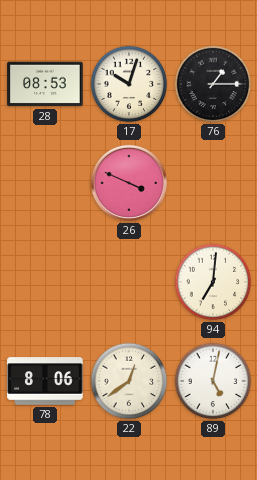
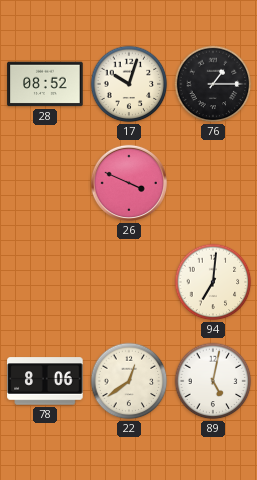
28: 08:53 -> 08:52
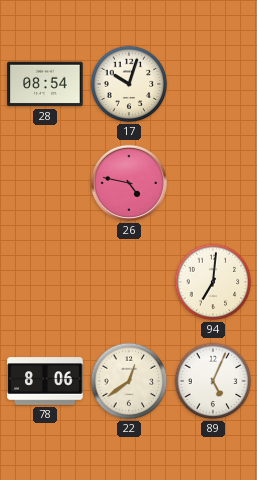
28: 08:52 -> 08:54
76: 1:15 -> none
26: 3:49 -> 4:47
89: 5:02 -> 5:04
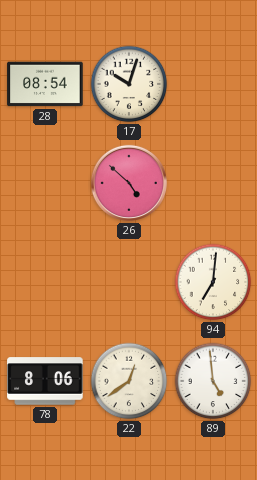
26: 4:47 -> 4:52
89: 5:04 -> 4:59
